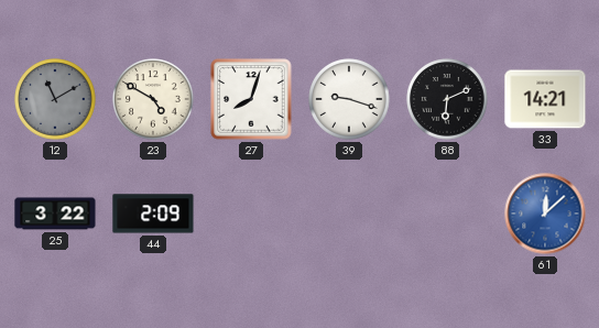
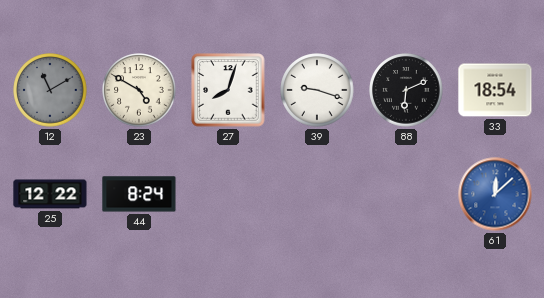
33: 14:21 -> 18:54
25: 3:22 -> 12:22
44: 2:09 -> 8:24
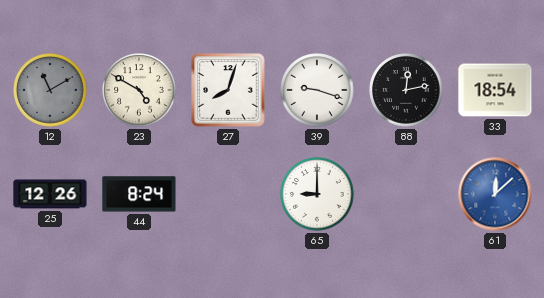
88: 6:11 -> 12:13
25: 12:22 -> 12:26
65: none -> 9:00
